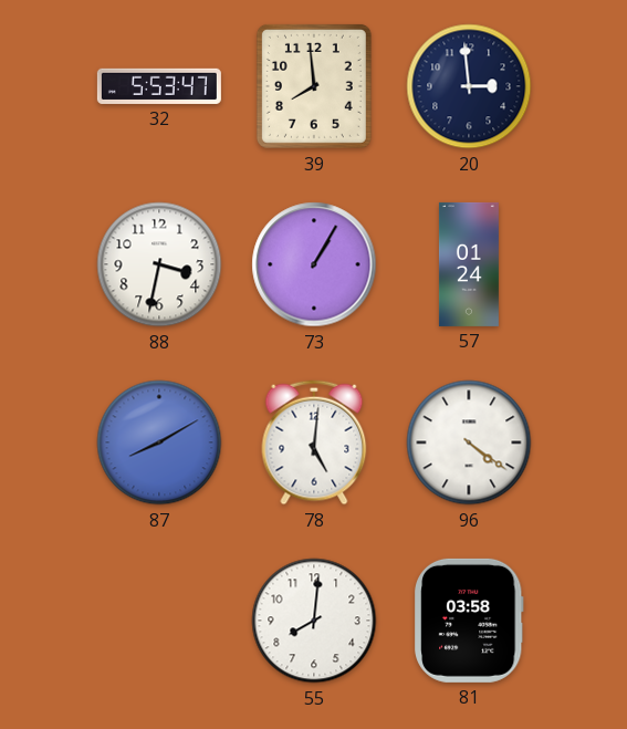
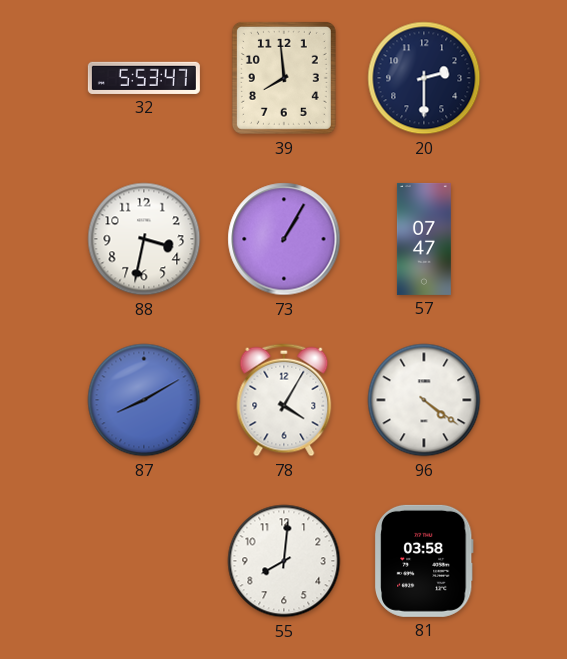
20: 2:59 -> 2:30
57: 01:24 -> 07:47
78: 5:01 -> 4:05
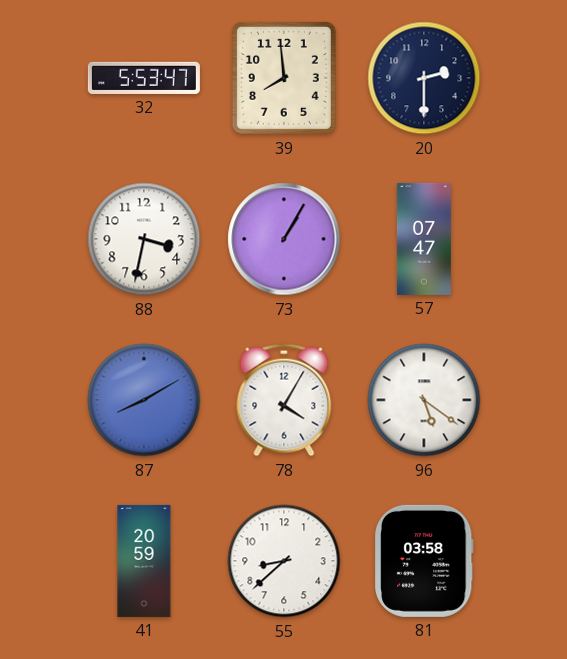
96: 4:21 -> 5:21
41: none -> 20:59
55: 8:01 -> 8:38
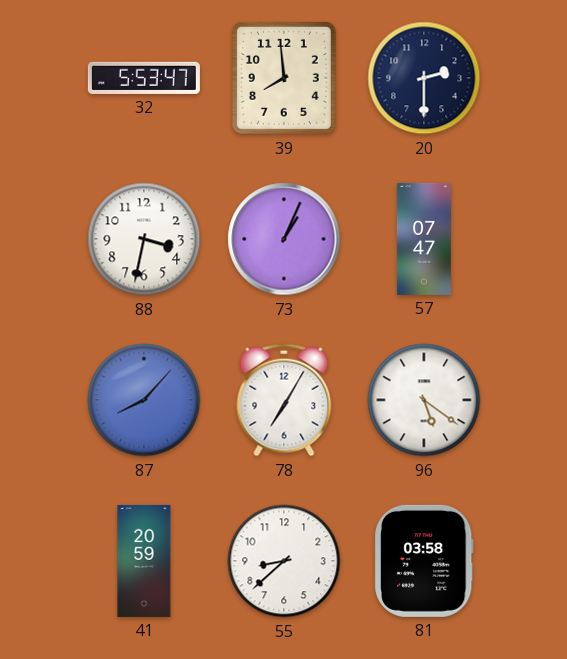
73: 1:05 -> 1:04
87: 8:10 -> 8:07
78: 4:05 -> 7:05
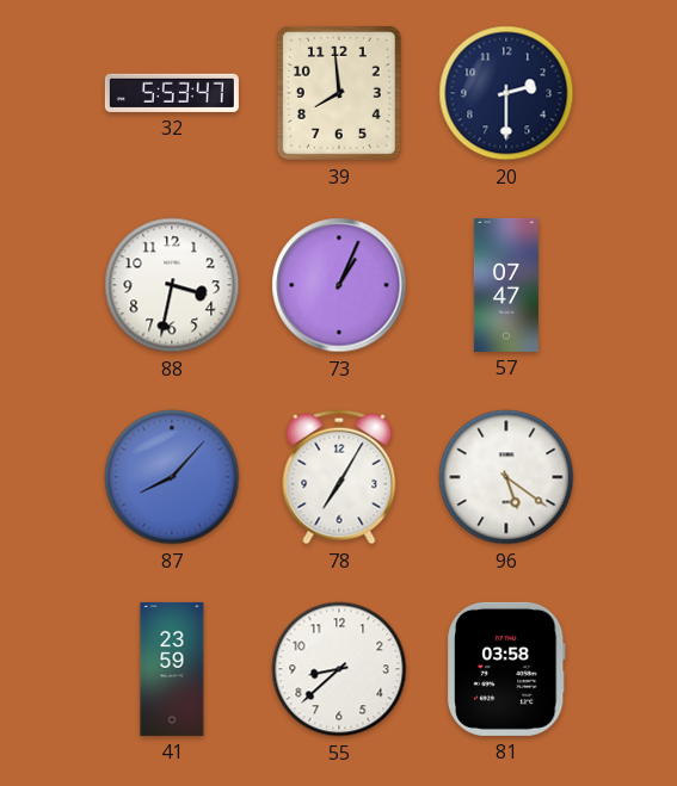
41: 20:59 -> 23:59
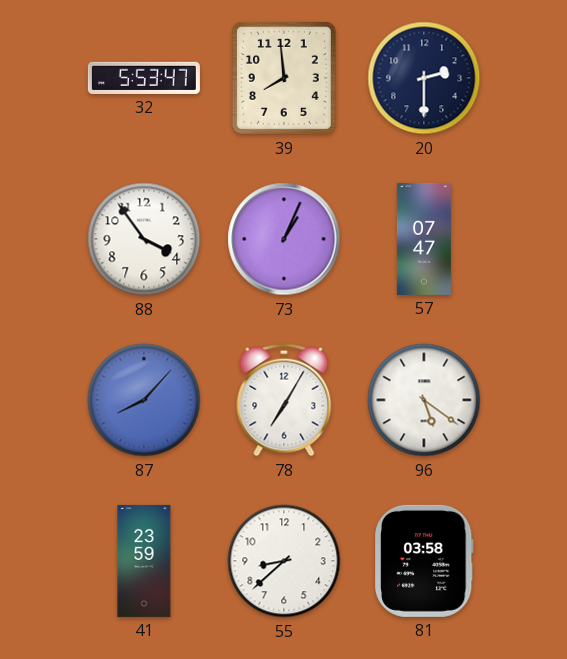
88: 3:32 -> 3:54
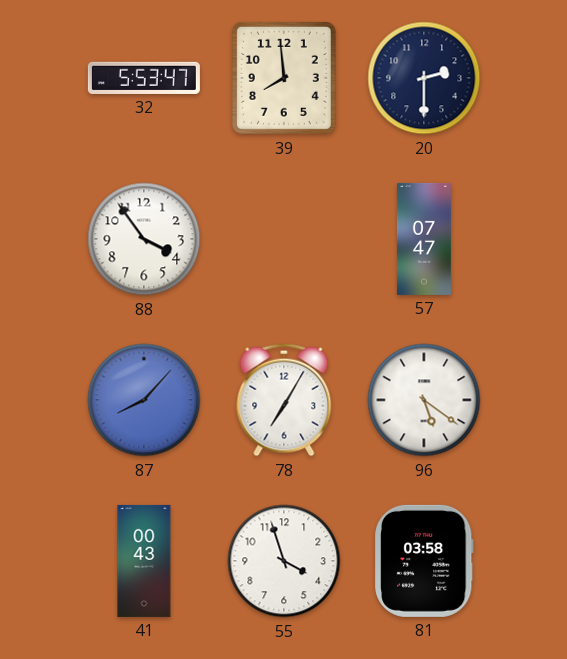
73: 1:04 -> none
41: 23:59 -> 00:43
55: 8:38 -> 3:57
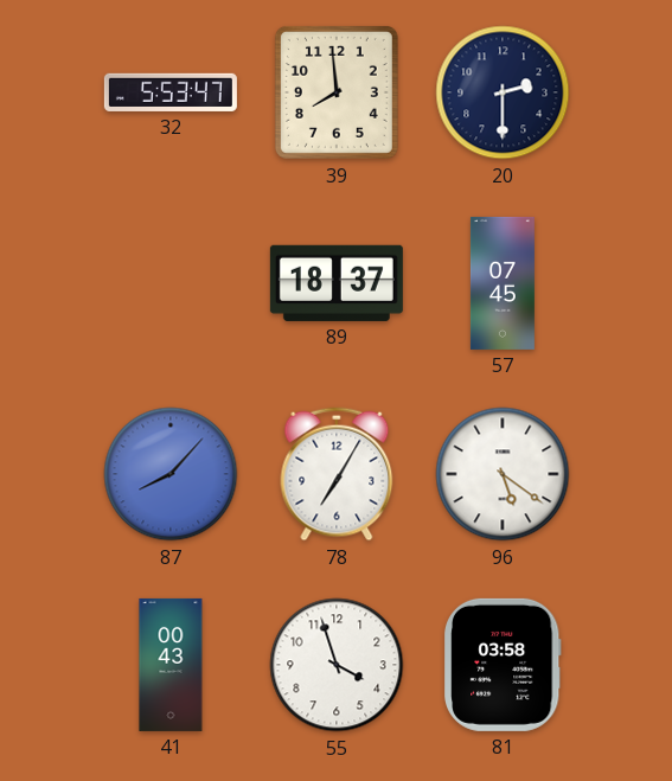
88: 3:54 -> none
89: none -> 18:37
57: 07:47 -> 07:45
